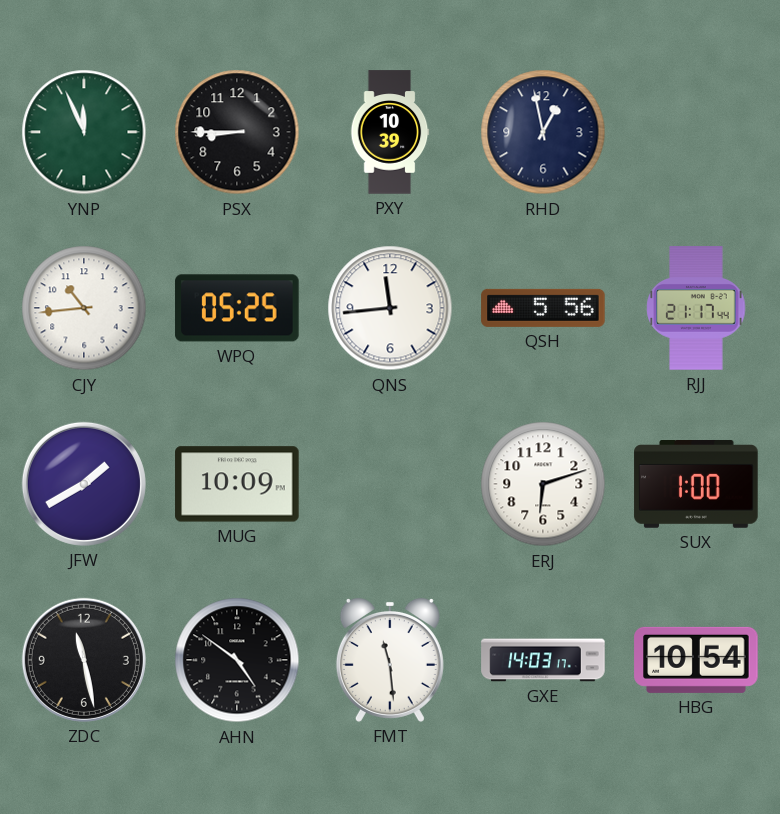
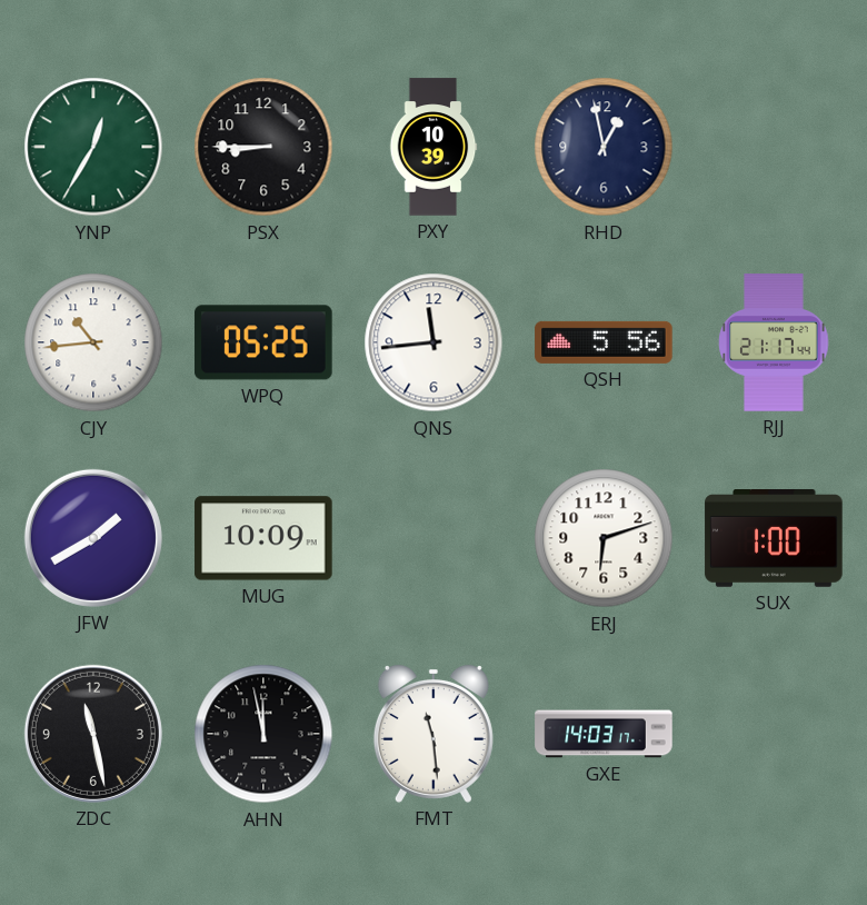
YNP: 11:56 -> 12:35
AHN: 4:51 -> 11:58
HBG: 10:54 -> none
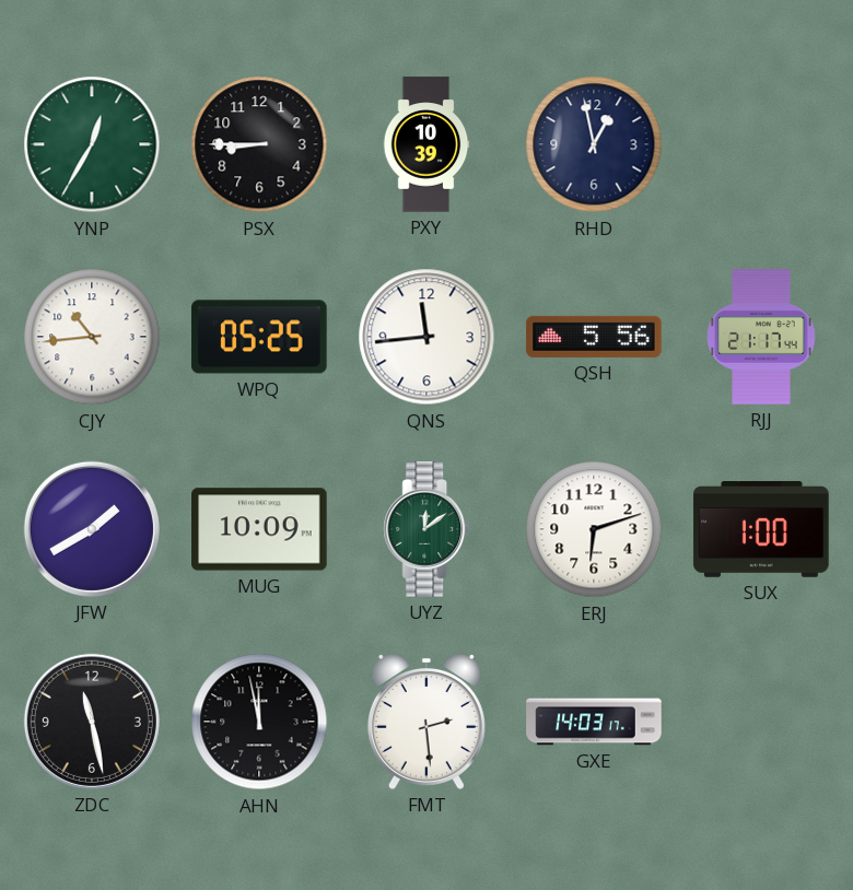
UYZ: none -> 12:09
FMT: 11:29 -> 2:29
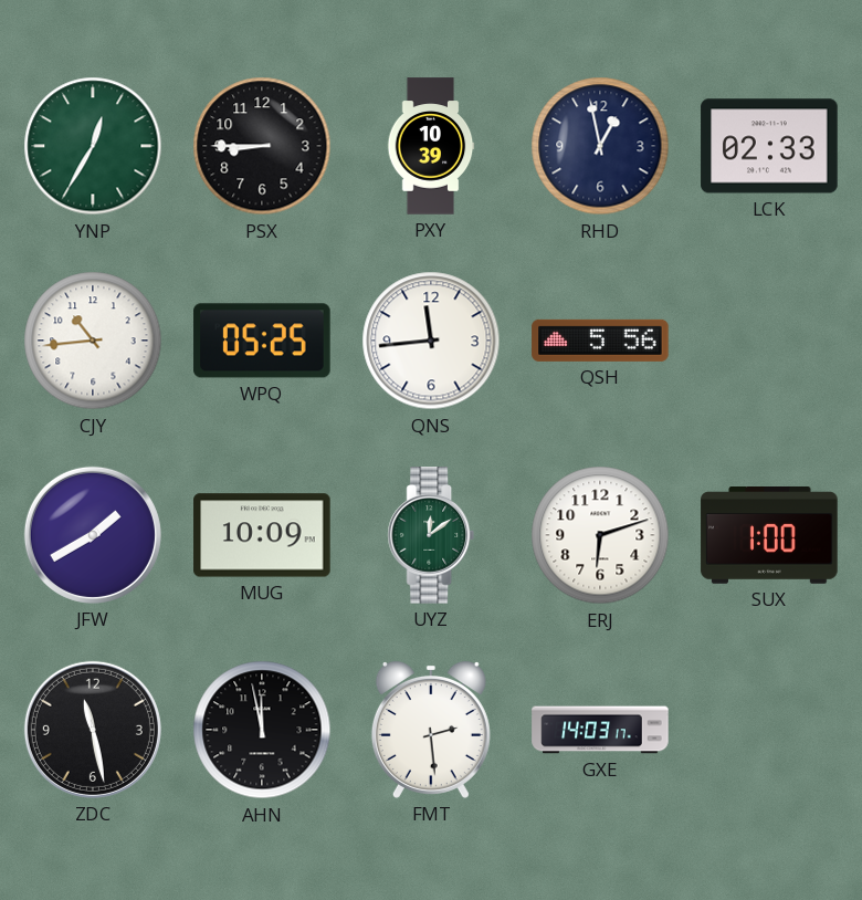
LCK: none -> 02:33
RJJ: 21:17 -> none
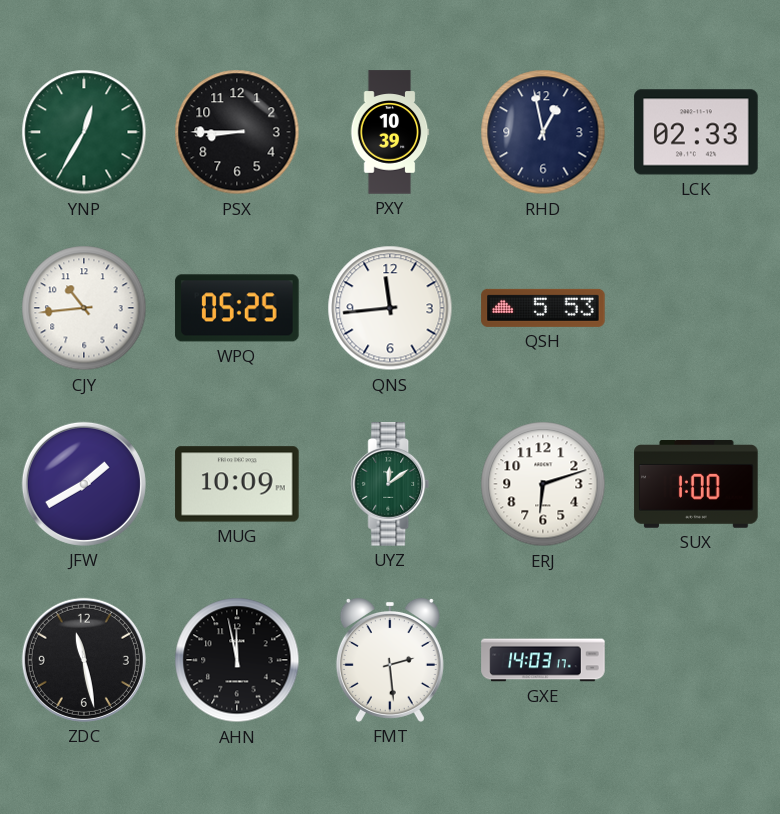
QSH: 5:56 -> 5:53
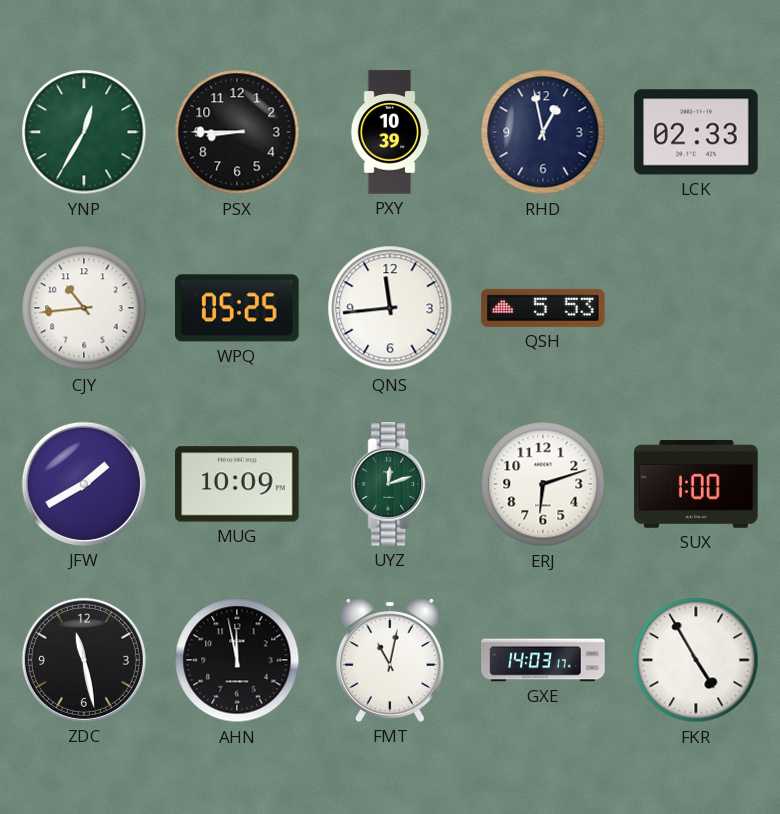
UYZ: 12:09 -> 12:12
FMT: 2:29 -> 11:02
FKR: none -> 4:55
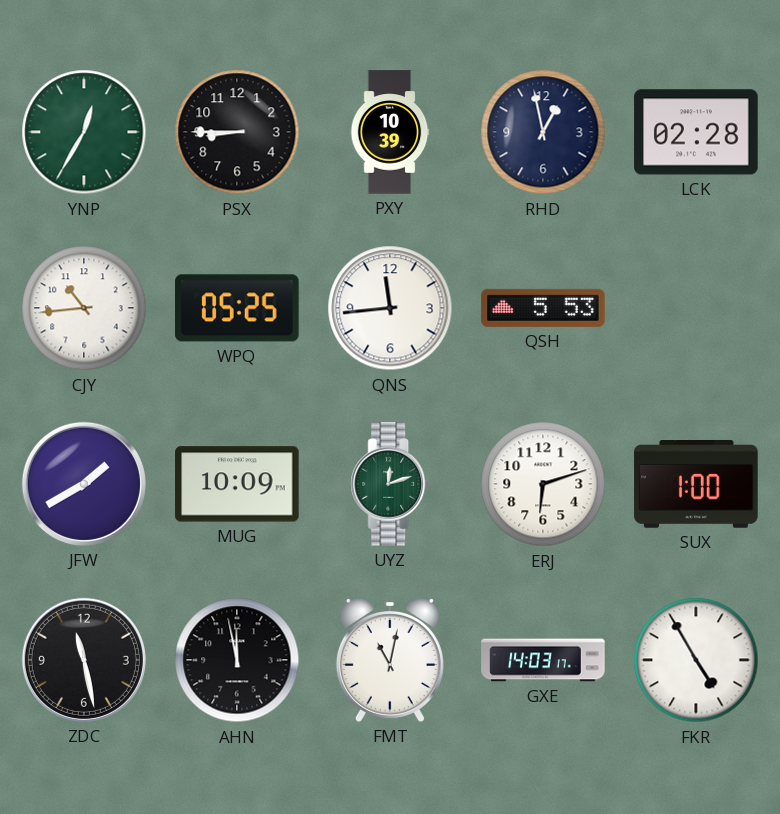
LCK: 02:33 -> 02:28
